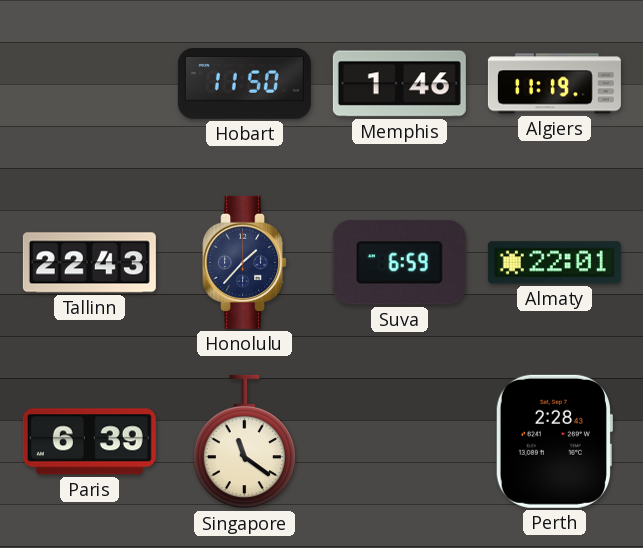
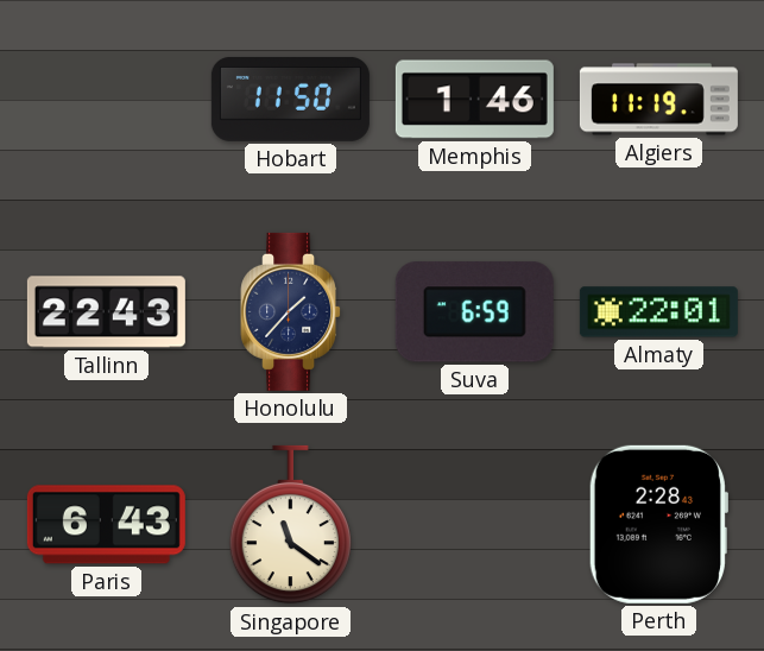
Paris: 6:39 -> 6:43
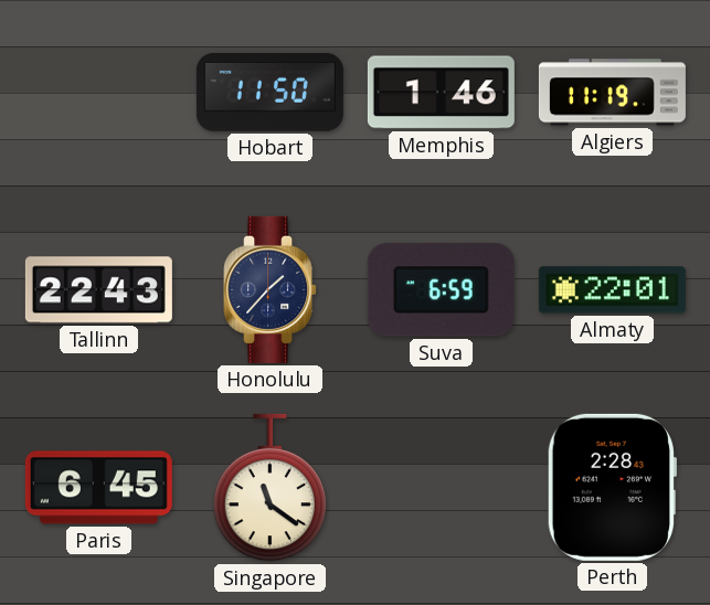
Paris: 6:43 -> 6:45
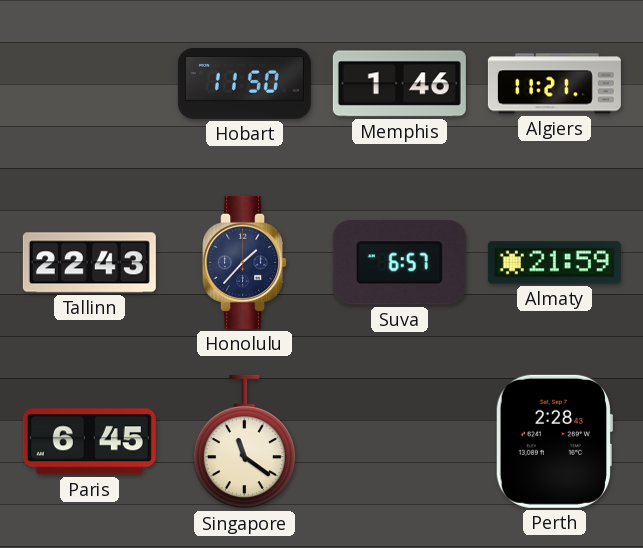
Algiers: 11:19 -> 11:21
Suva: 6:59 -> 6:57
Almaty: 22:01 -> 21:59
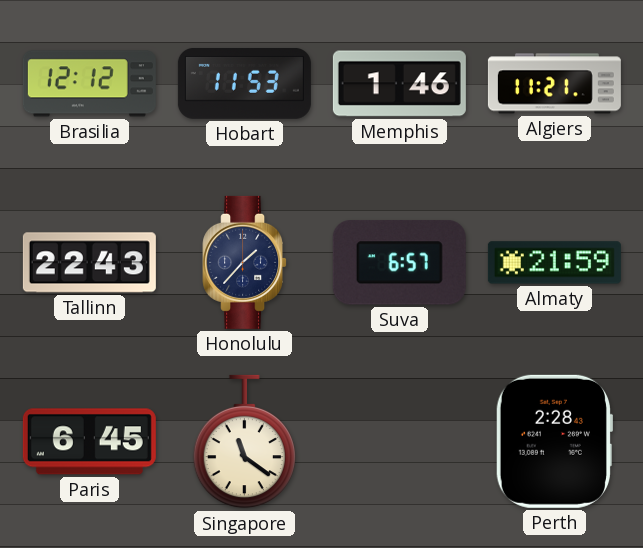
Brasilia: none -> 12:12
Hobart: 11:50 -> 11:53
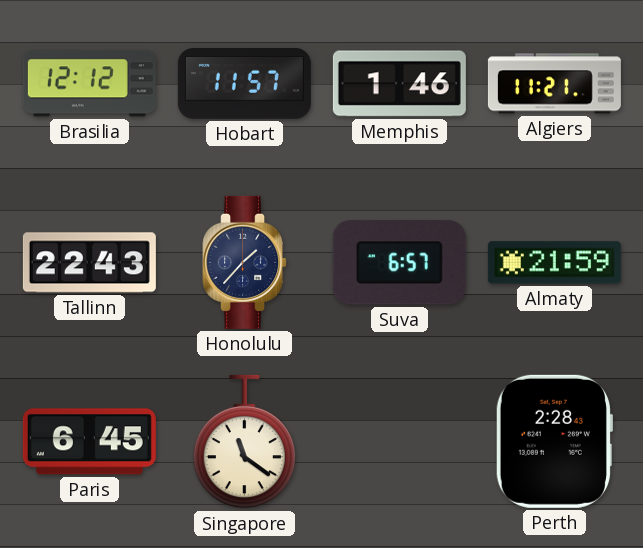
Hobart: 11:53 -> 11:57
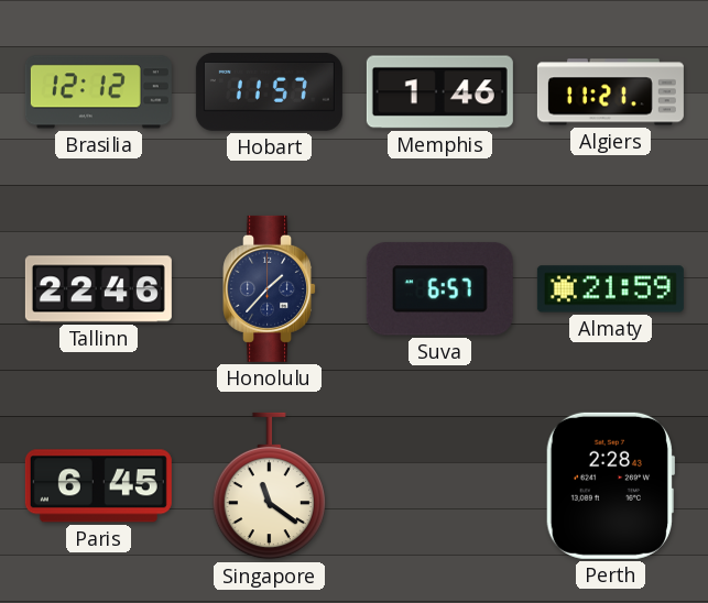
Tallinn: 22:43 -> 22:46
